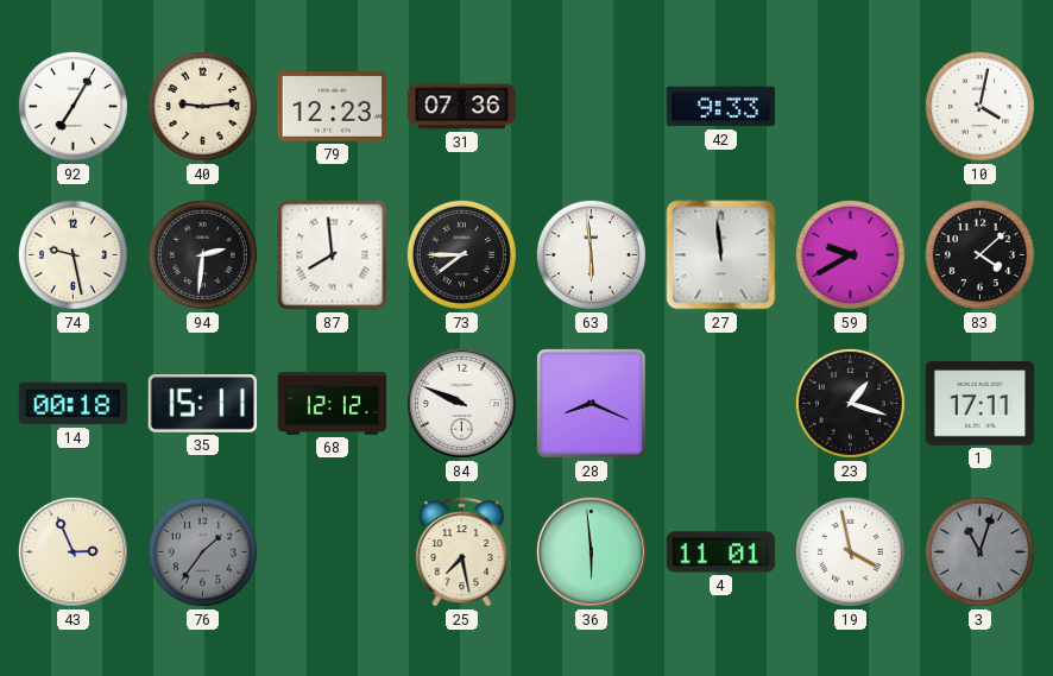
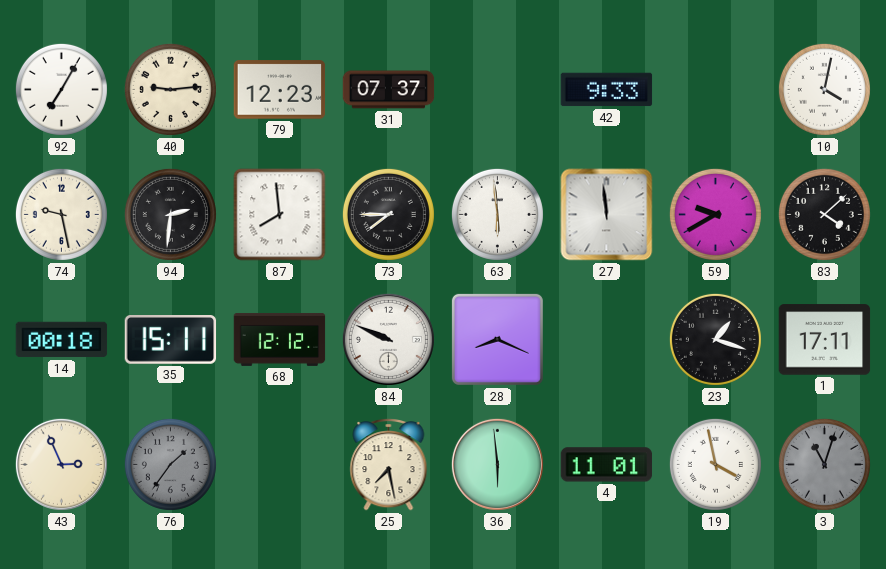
31: 07:36 -> 07:37
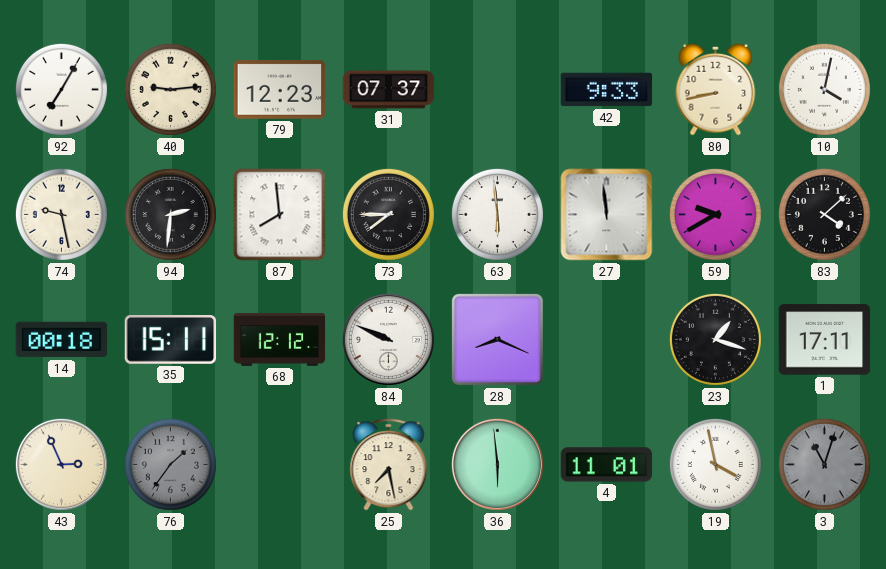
80: none -> 8:43
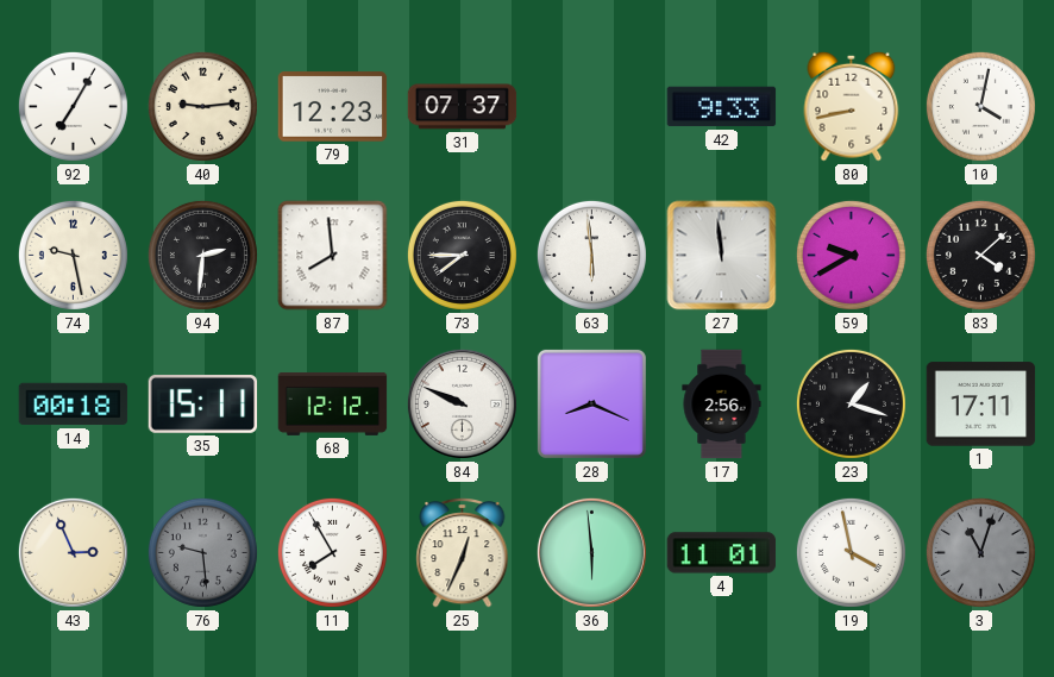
17: none -> 2:56
76: 1:36 -> 9:29
11: none -> 7:55
25: 7:28 -> 12:34
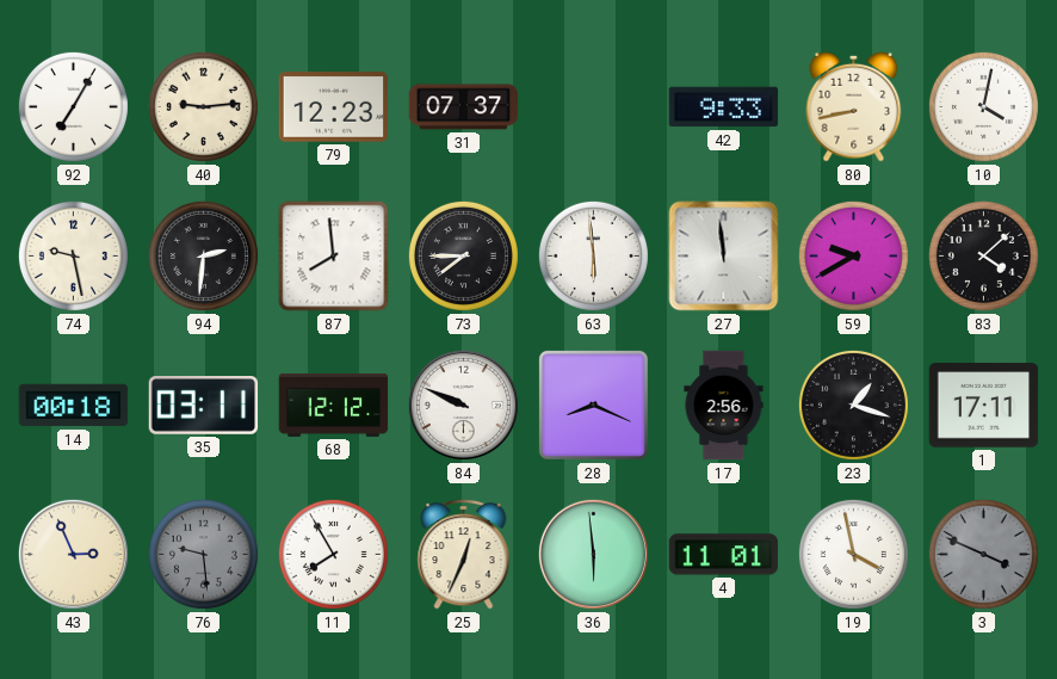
35: 15:11 -> 03:11
3: 11:03 -> 3:49
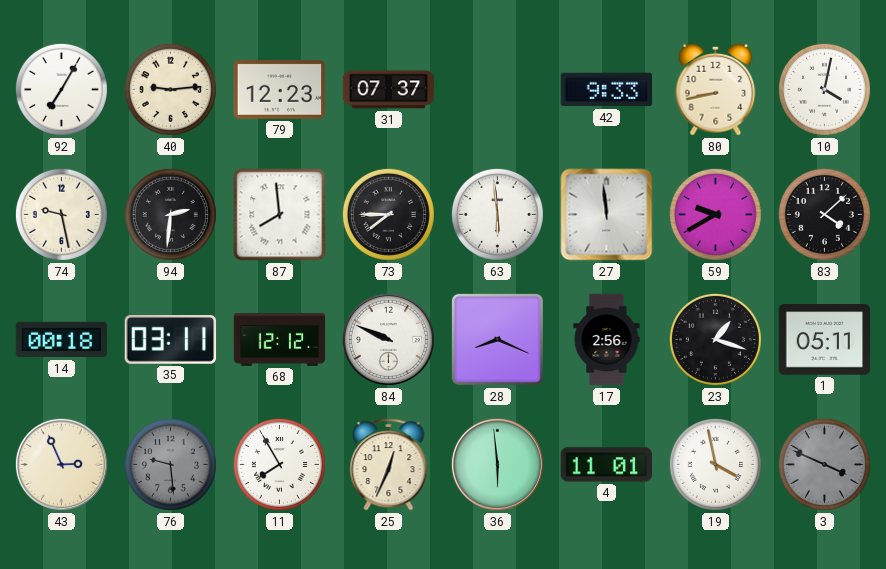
1: 17:11 -> 05:11
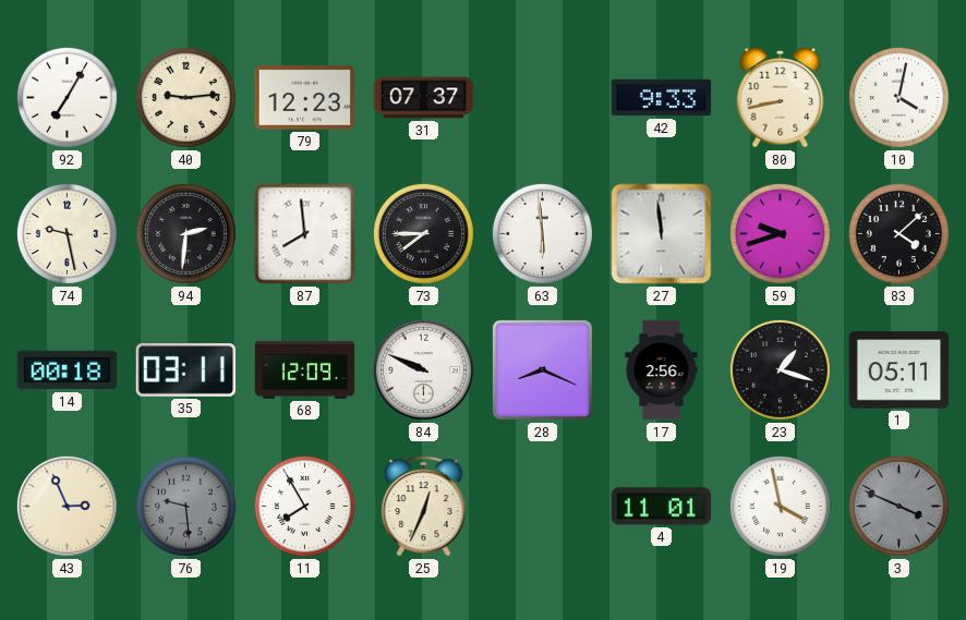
59: 9:40 -> 9:42
68: 12:12 -> 12:09
36: 5:59 -> none
